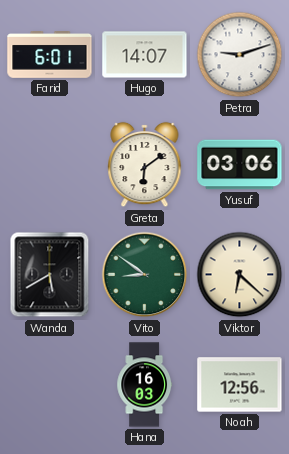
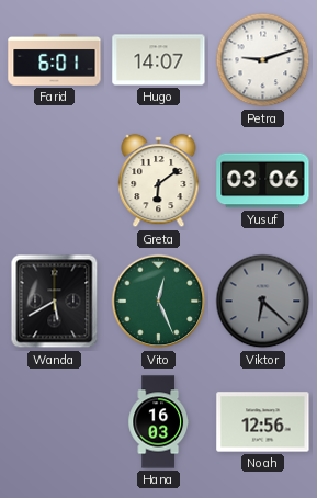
Vito: 8:51 -> 12:26
Viktor dial: cream -> grey
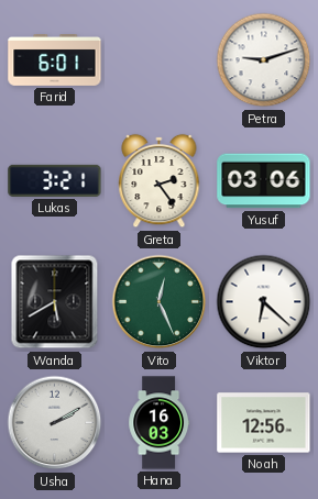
Hugo: 14:07 -> none
Lukas: none -> 3:21
Greta: 6:09 -> 2:24
Viktor dial: grey -> white
Usha: none -> 2:10
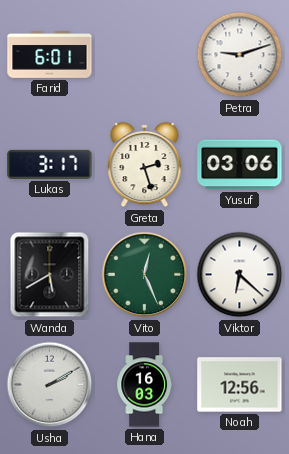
Lukas: 3:21 -> 3:17
Greta: 2:24 -> 2:27
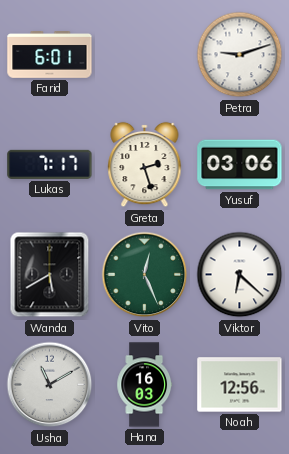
Lukas: 3:17 -> 7:17
Usha: 2:10 -> 11:10
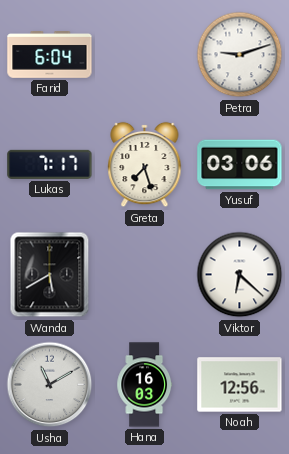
Farid: 6:01 -> 6:04
Greta: 2:27 -> 7:27
Vito: 12:26 -> none
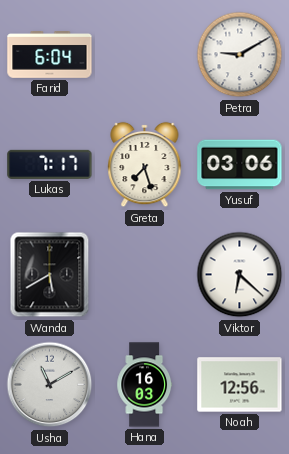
Petra: 9:12 -> 9:10
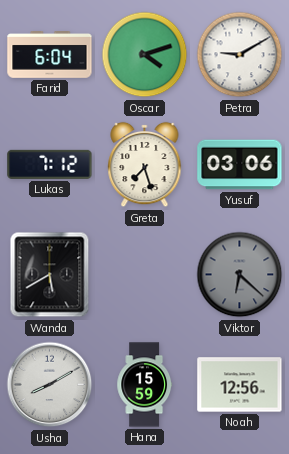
Oscar: none -> 4:12
Lukas: 7:17 -> 7:12
Viktor dial: white -> grey
Usha: 11:10 -> 8:10
Hana: 16:03 -> 15:59
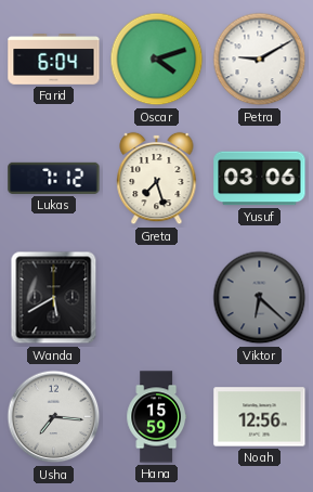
Usha: 8:10 -> 7:16
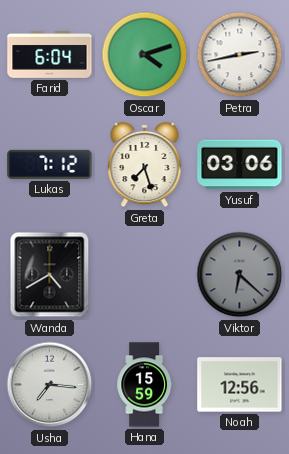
Petra: 9:10 -> 2:43
Wanda: 5:40 -> 4:40
